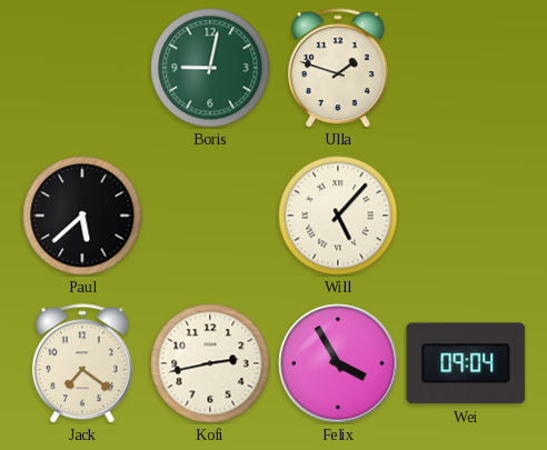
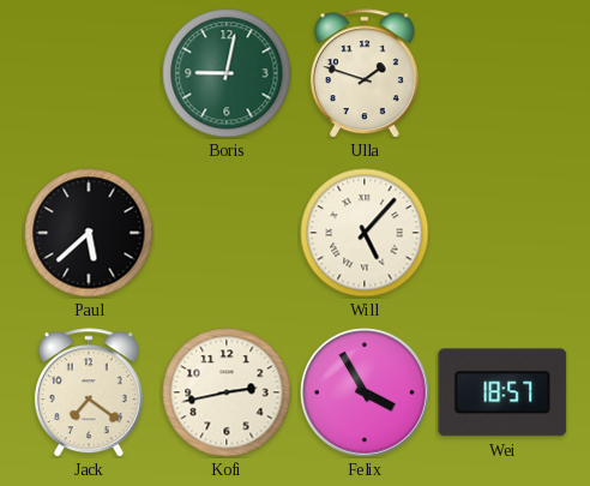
Wei: 09:04 -> 18:57
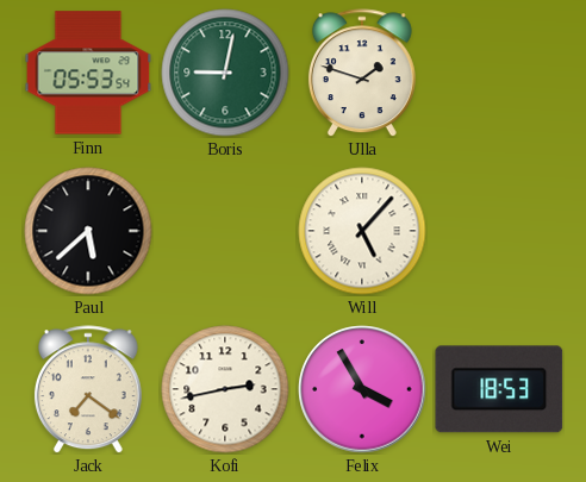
Finn: none -> 05:53
Wei: 18:57 -> 18:53
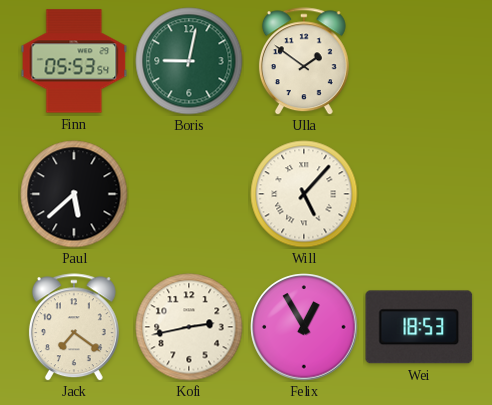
Ulla: 1:48 -> 1:51
Felix: 3:55 -> 12:55
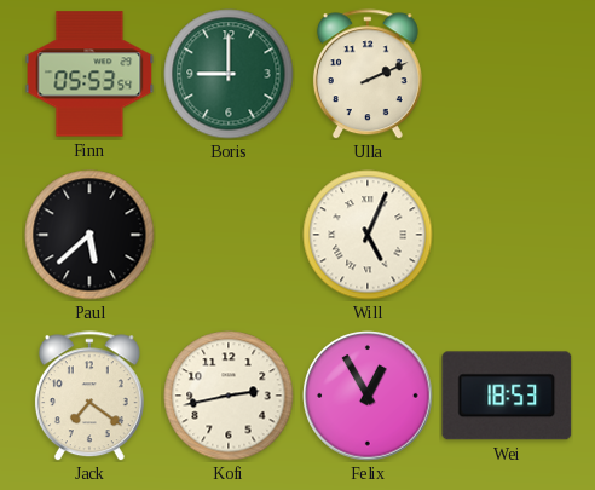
Boris: 9:02 -> 9:00
Ulla: 1:51 -> 2:11
Will: 5:07 -> 5:04
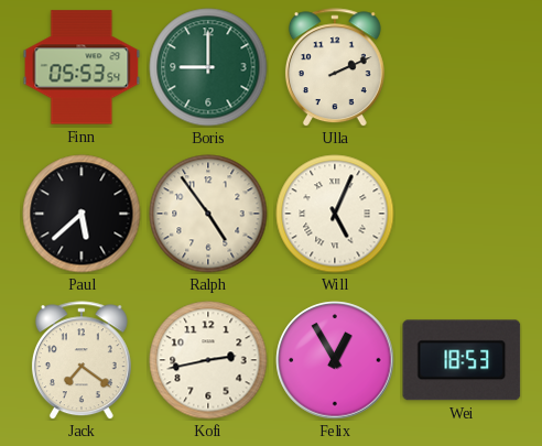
Ralph: none -> 4:54
